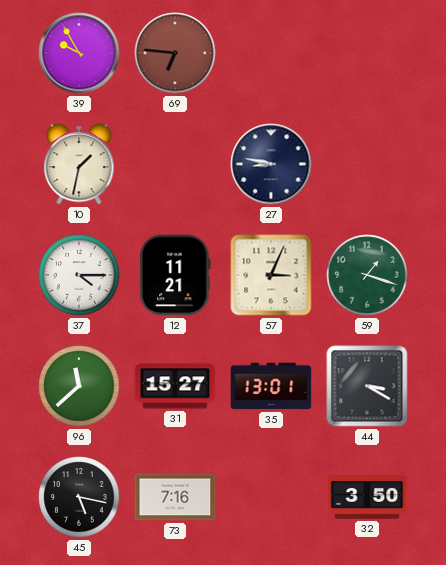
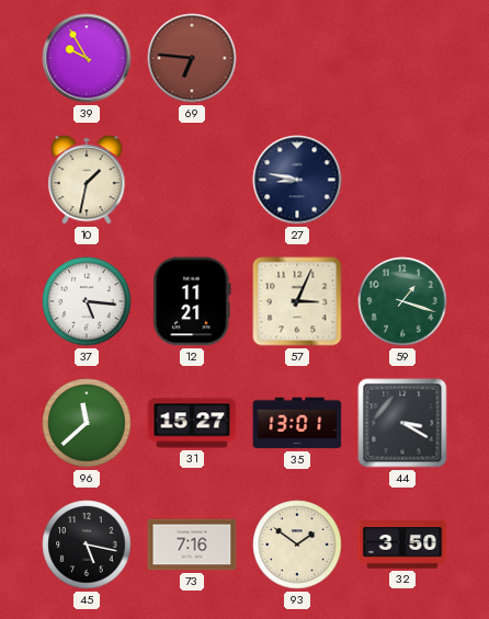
37: 4:15 -> 5:16
93: none -> 1:51
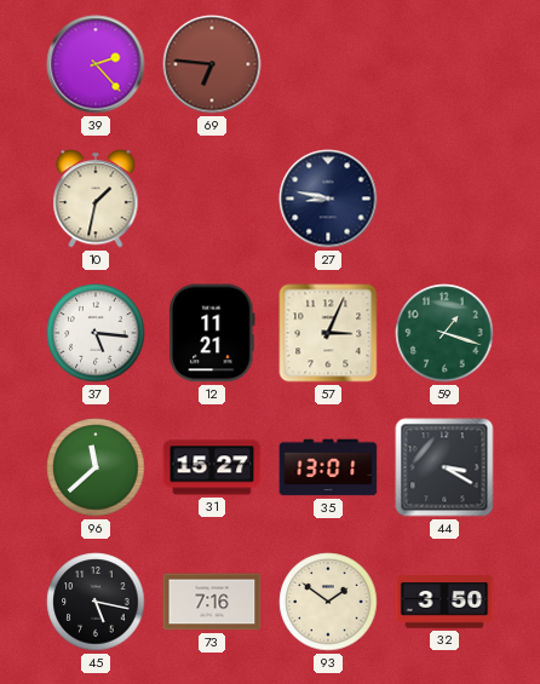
39: 9:55 -> 2:23
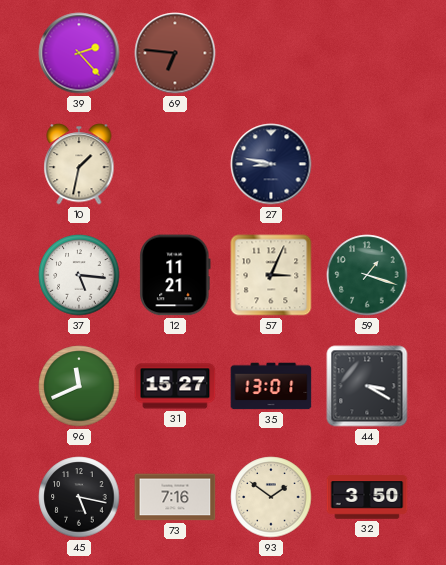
96: 11:38 -> 11:41
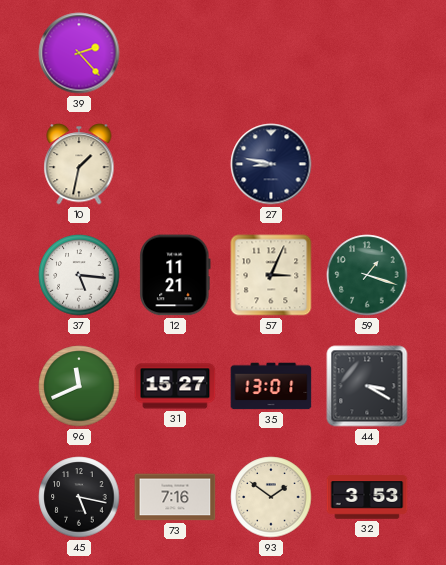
69: 6:46 -> none
32: 3:50 -> 3:53
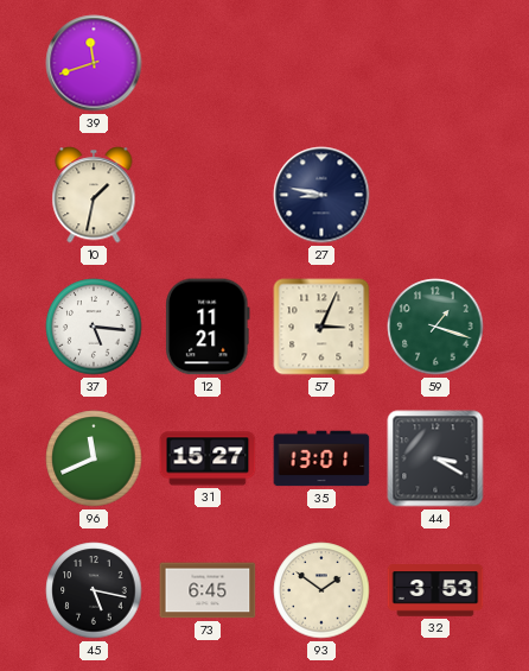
39: 2:23 -> 11:42
73: 7:16 -> 6:45
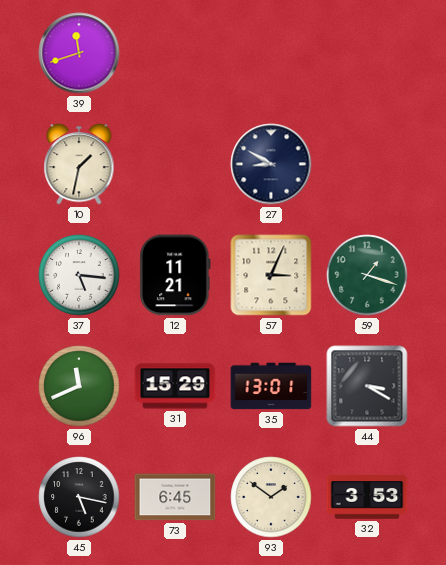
27: 8:47 -> 8:50
31: 15:27 -> 15:29
